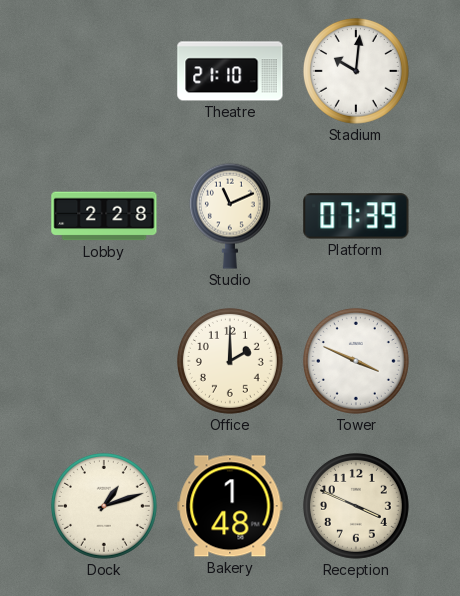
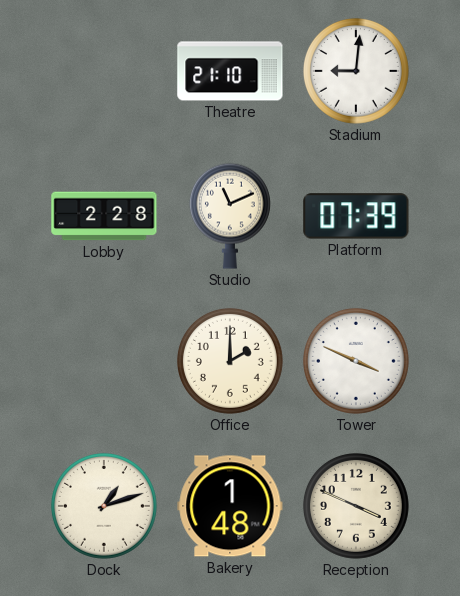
Stadium: 10:01 -> 9:01
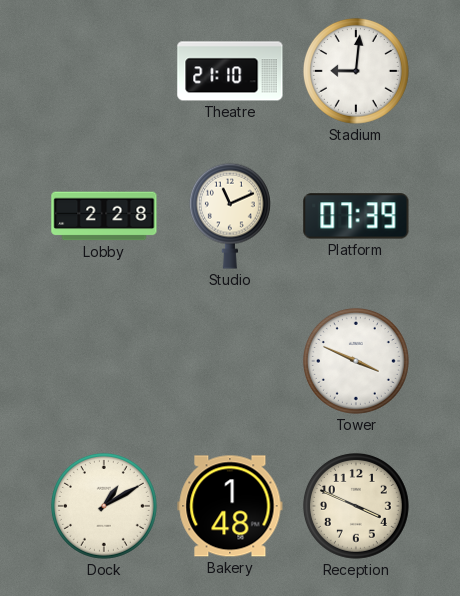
Office: 2:00 -> none
Dock: 1:12 -> 1:10
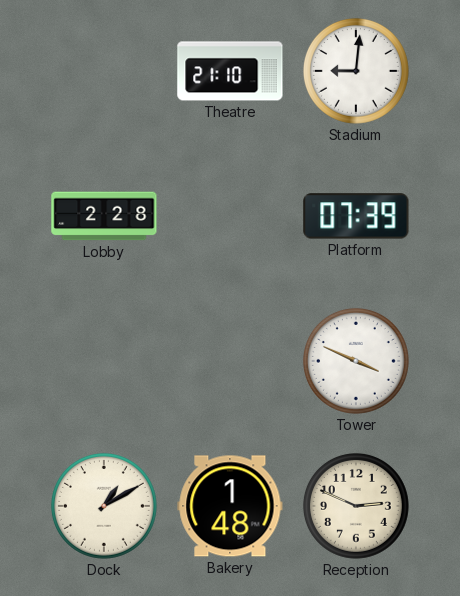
Studio: 11:11 -> none
Reception: 3:49 -> 2:49
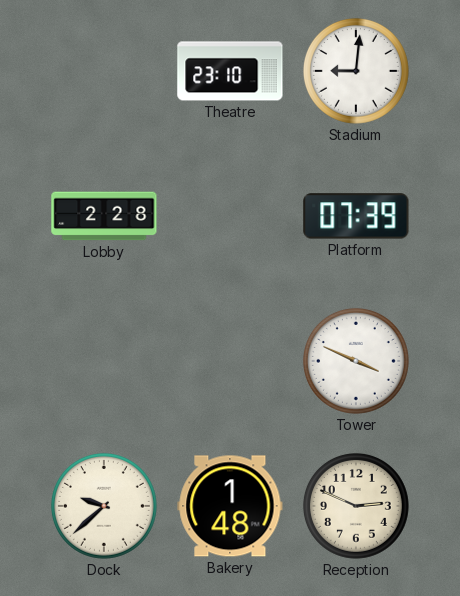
Theatre: 21:10 -> 23:10
Dock: 1:10 -> 9:38
